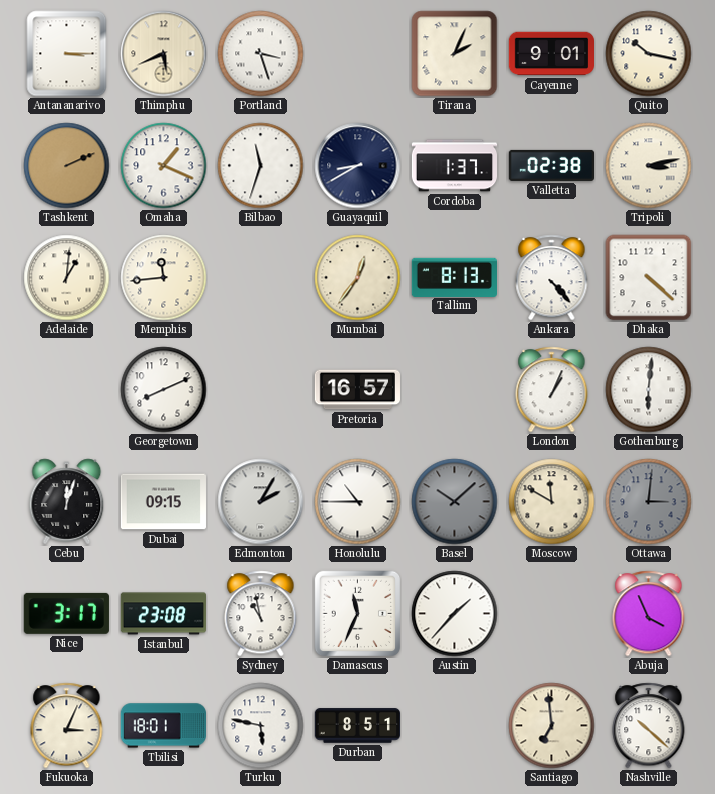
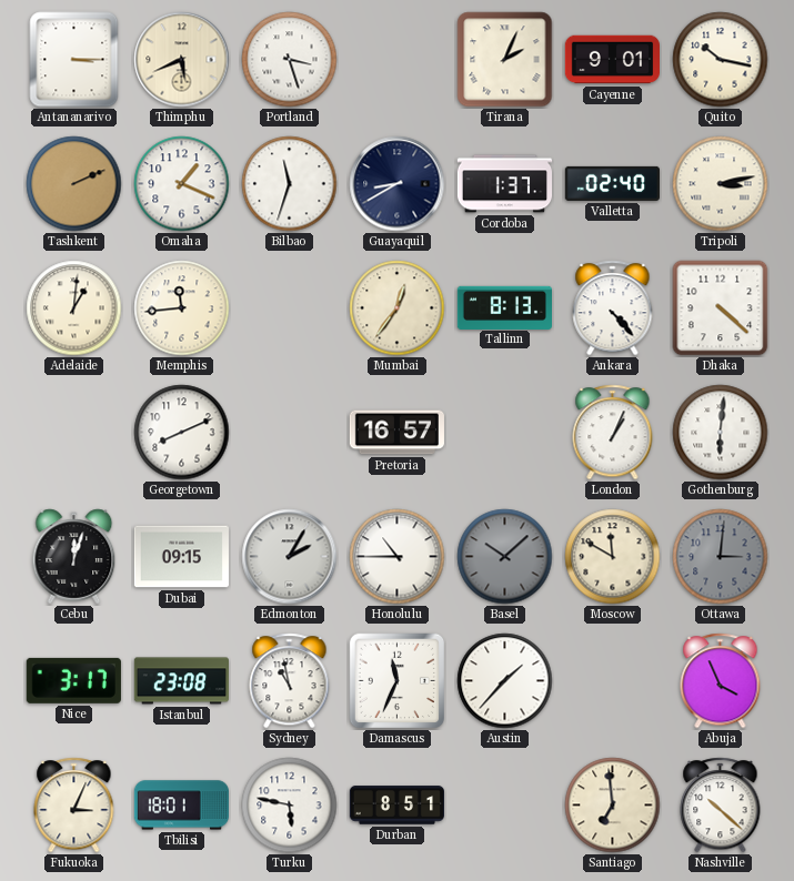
Valletta: 02:38 -> 02:40
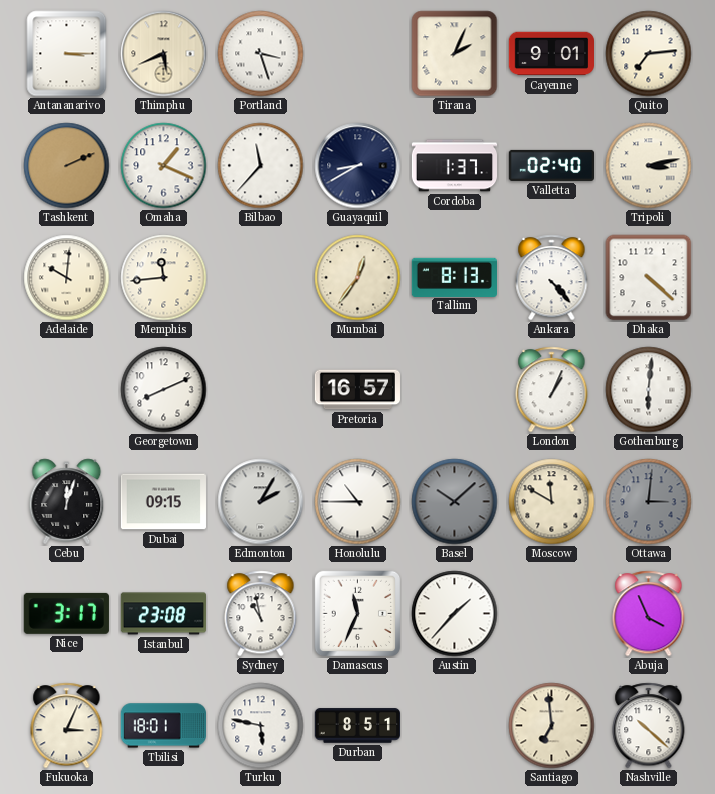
Quito: 10:17 -> 7:14
Bilbao: 11:33 -> 11:37
Adelaide: 1:01 -> 10:01
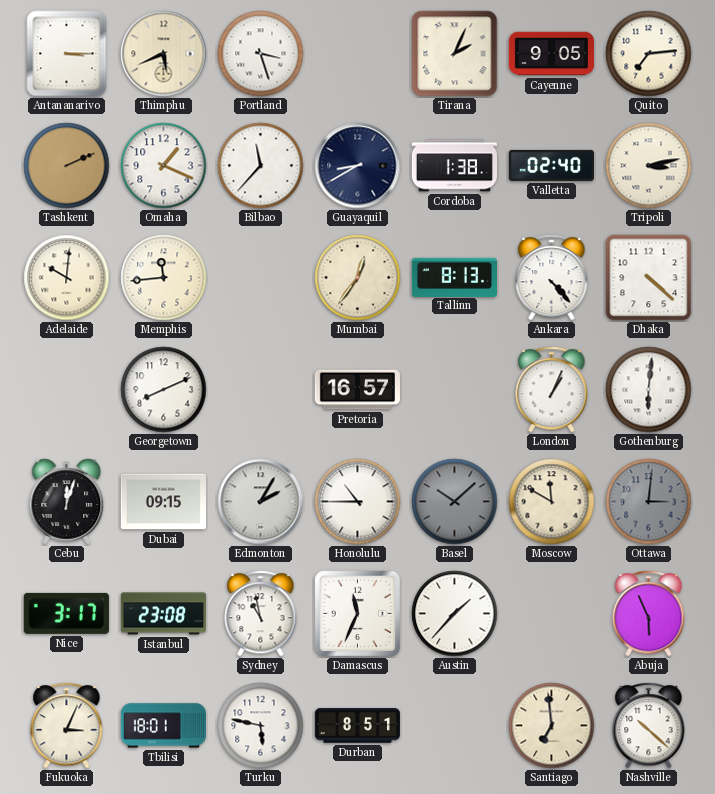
Cayenne: 9:01 -> 9:05
Cordoba: 1:37 -> 1:38
Abuja: 3:56 -> 5:56
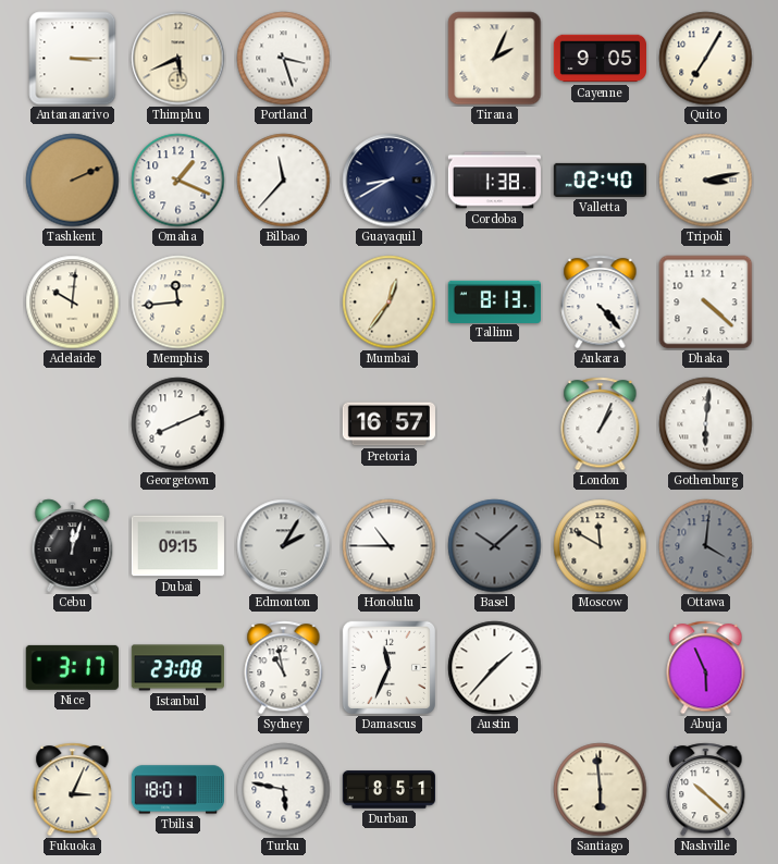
Quito: 7:14 -> 7:05
Ottawa: 3:01 -> 4:01
Santiago: 6:59 -> 5:59
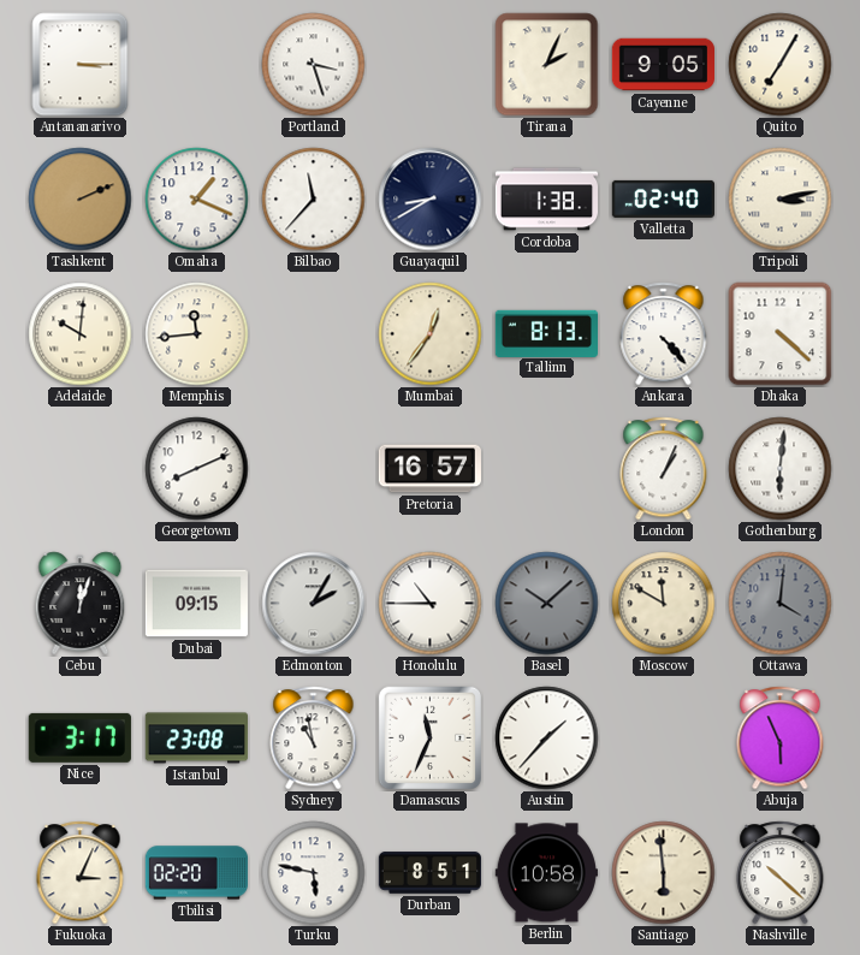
Thimphu: 5:41 -> none
Tbilisi: 18:01 -> 02:20
Berlin: none -> 10:58
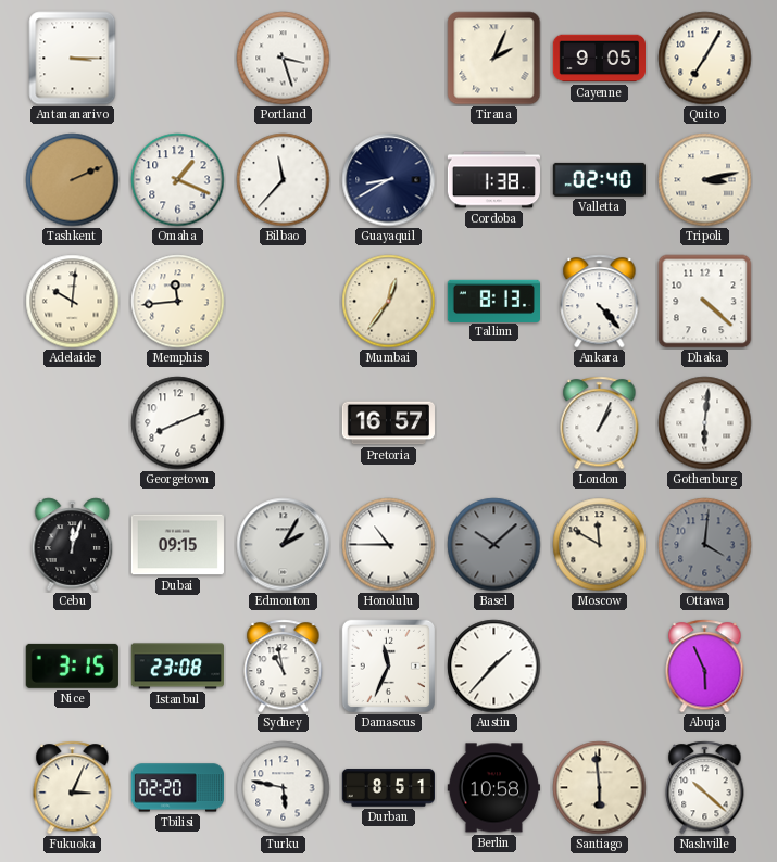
Nice: 3:17 -> 3:15
